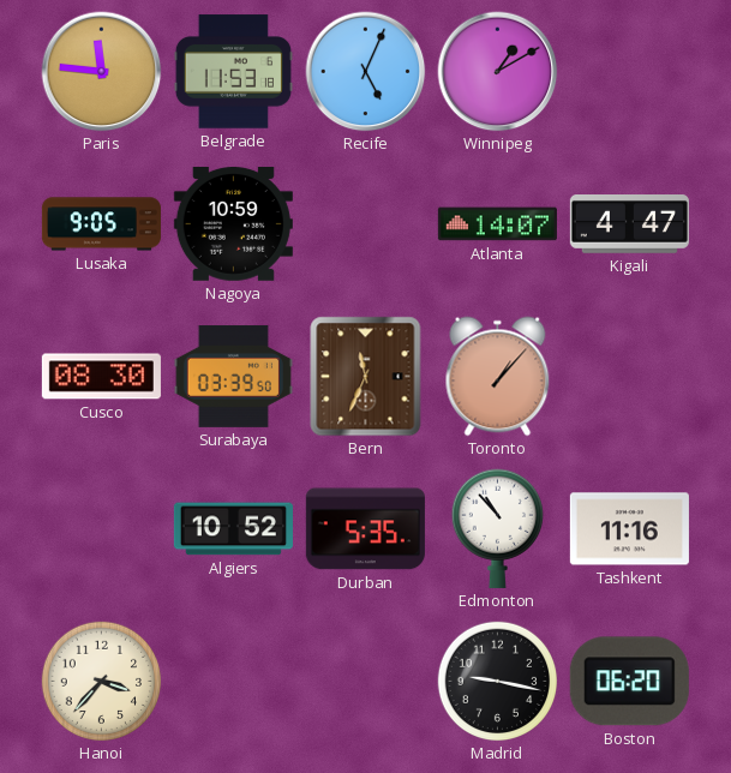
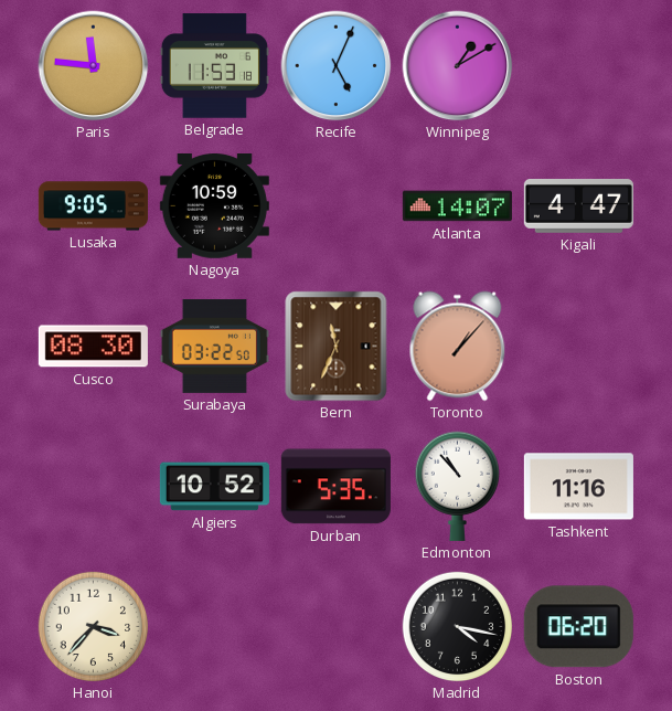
Surabaya: 03:39 -> 03:22
Madrid: 9:17 -> 4:17
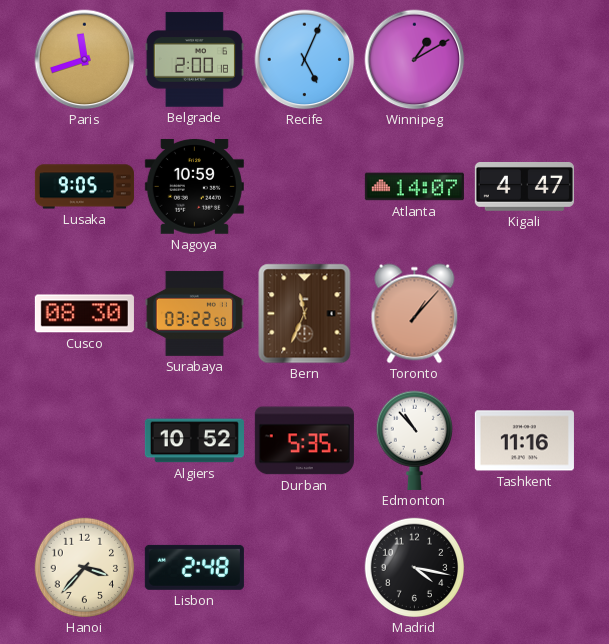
Paris: 11:46 -> 11:42
Belgrade: 11:53 -> 2:00
Lisbon: none -> 2:48
Boston: 06:20 -> none
